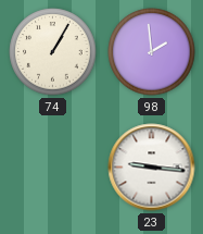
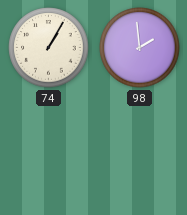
23: 9:16 -> none
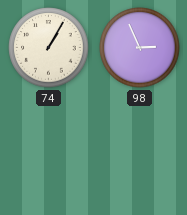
98: 1:59 -> 2:56
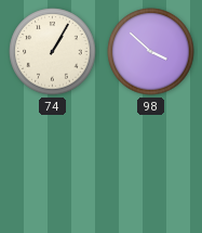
98: 2:56 -> 3:52
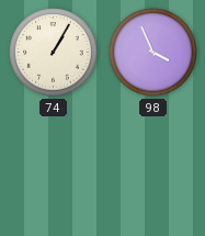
98: 3:52 -> 3:56
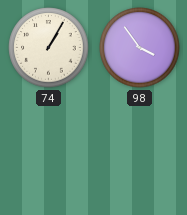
98: 3:56 -> 3:54
